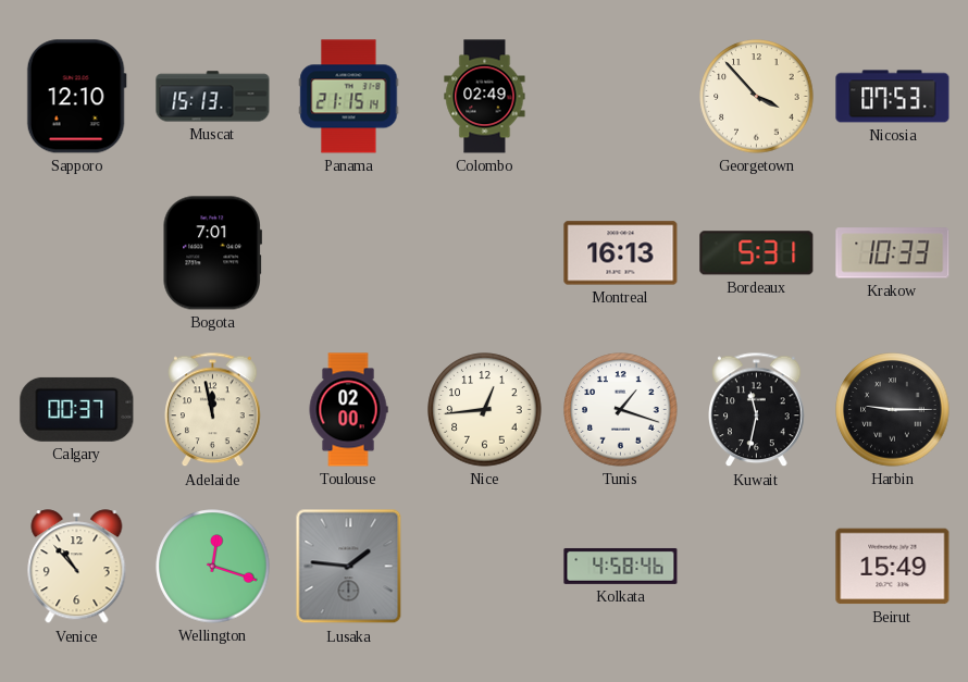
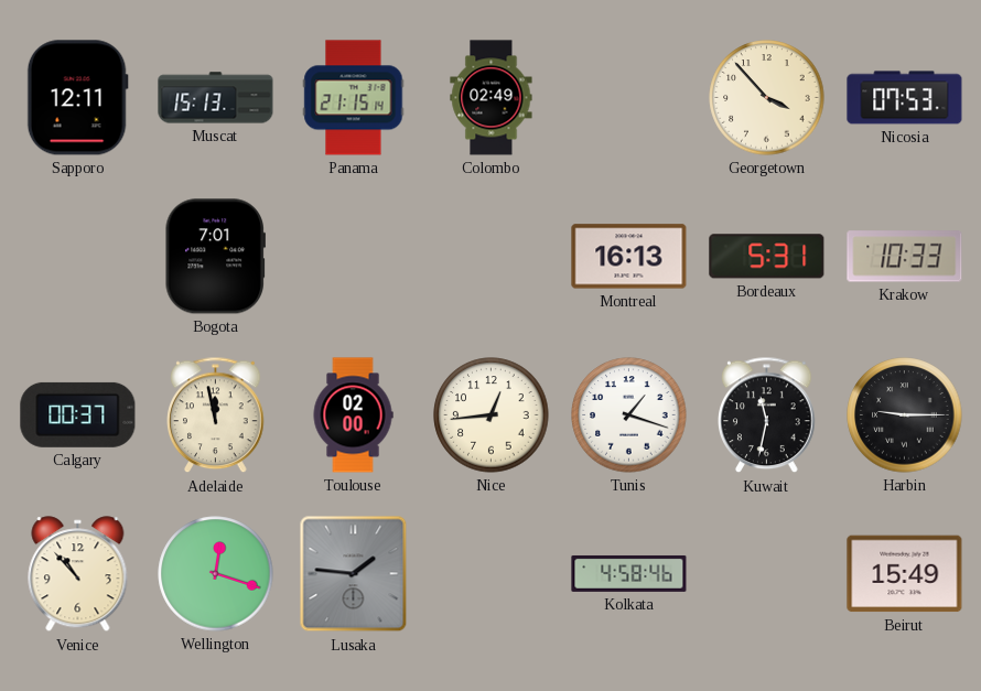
Sapporo: 12:10 -> 12:11
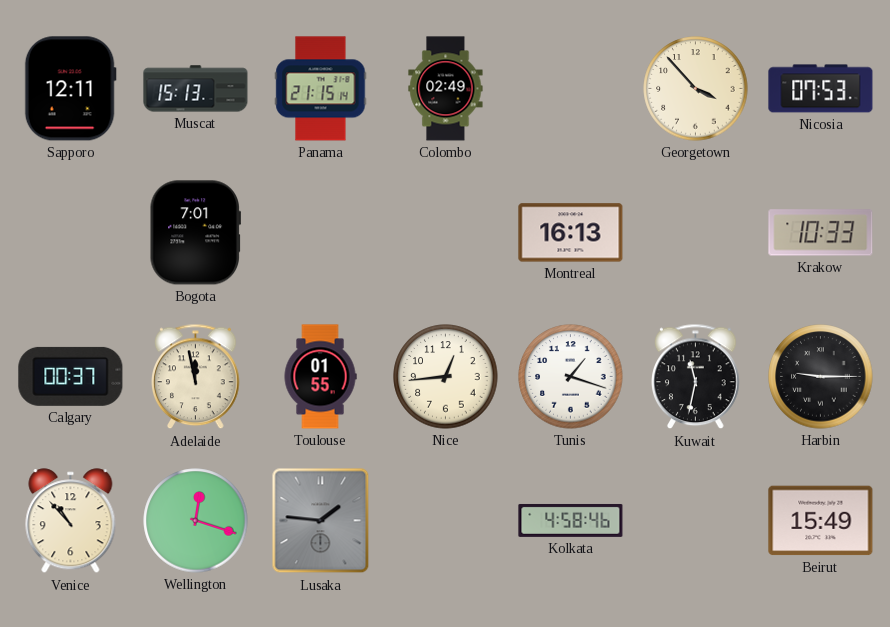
Bordeaux: 5:31 -> none
Toulouse: 02:00 -> 01:55
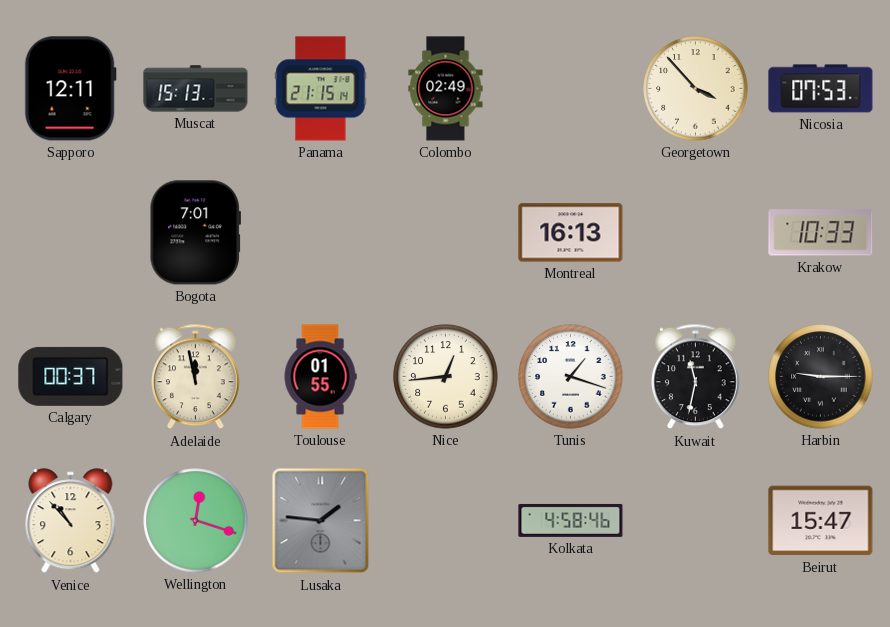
Beirut: 15:49 -> 15:47
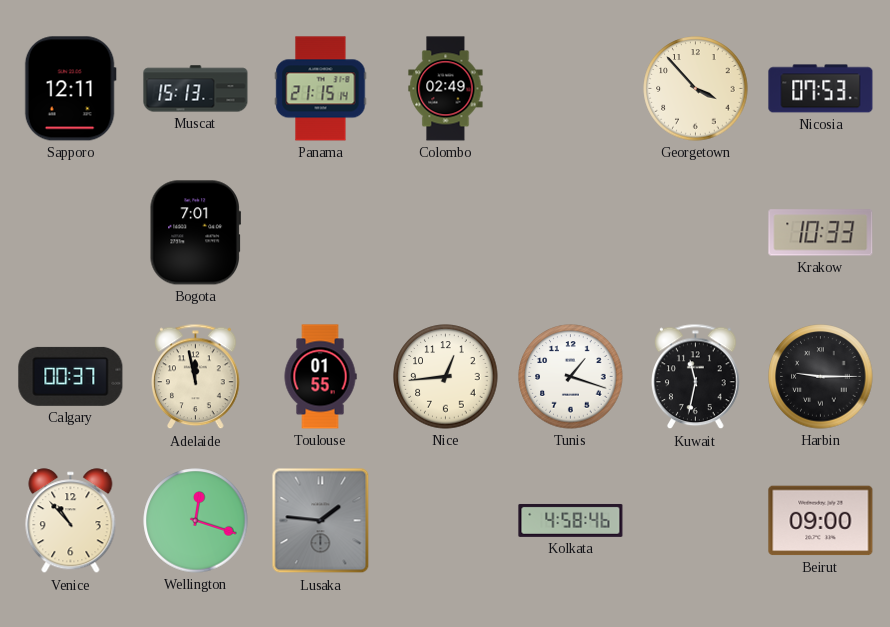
Montreal: 16:13 -> none
Beirut: 15:47 -> 09:00
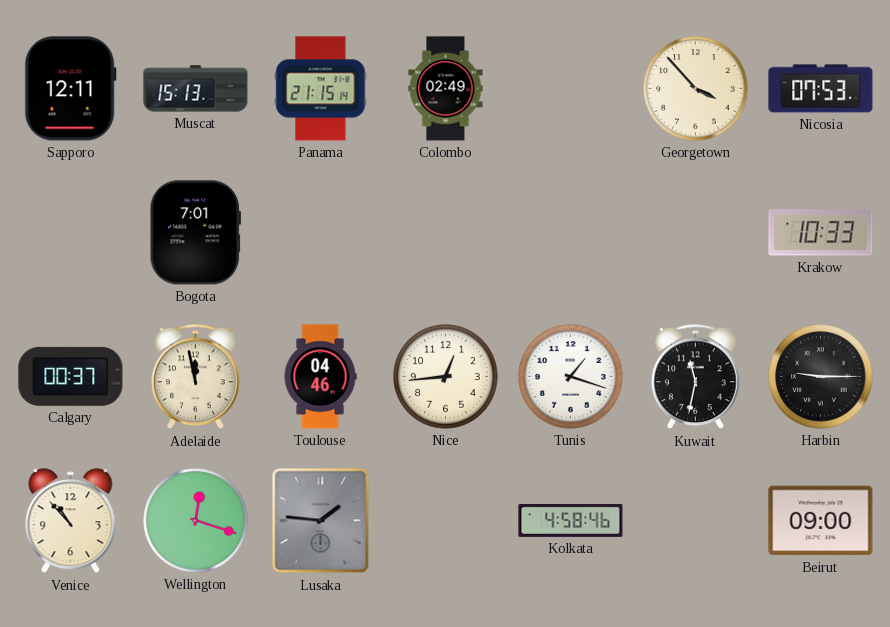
Toulouse: 01:55 -> 04:46
